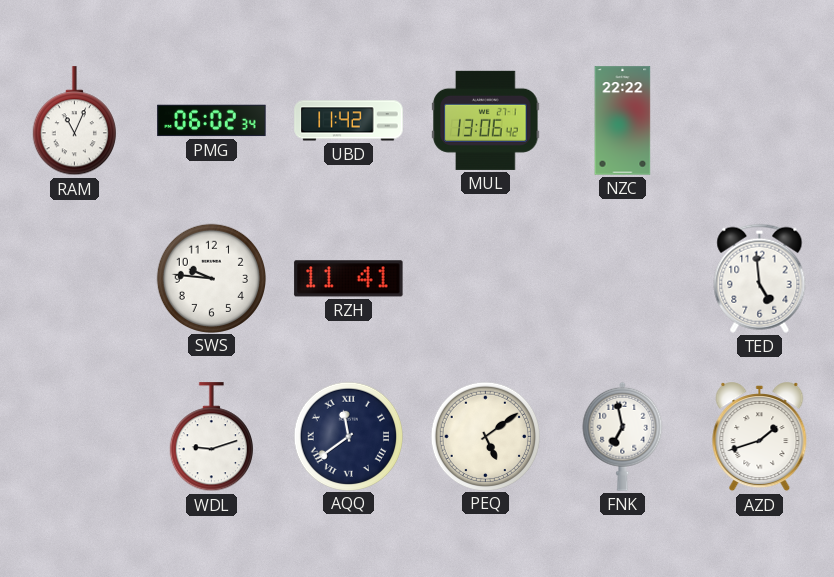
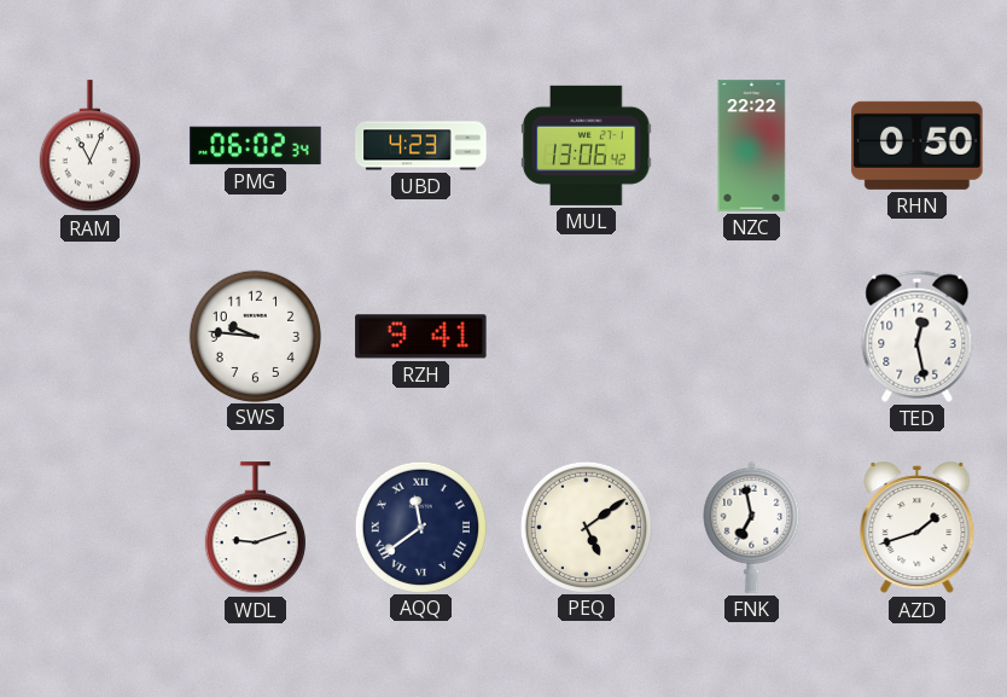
UBD: 11:42 -> 4:23
RHN: none -> 0:50
RZH: 11:41 -> 9:41
TED: 4:59 -> 12:28
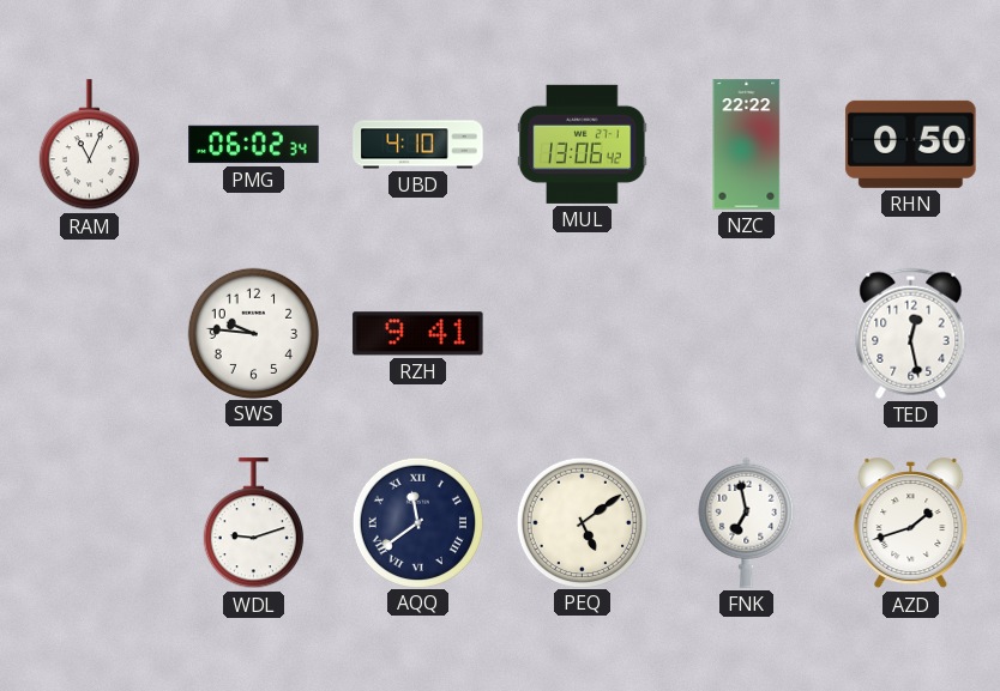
UBD: 4:23 -> 4:10
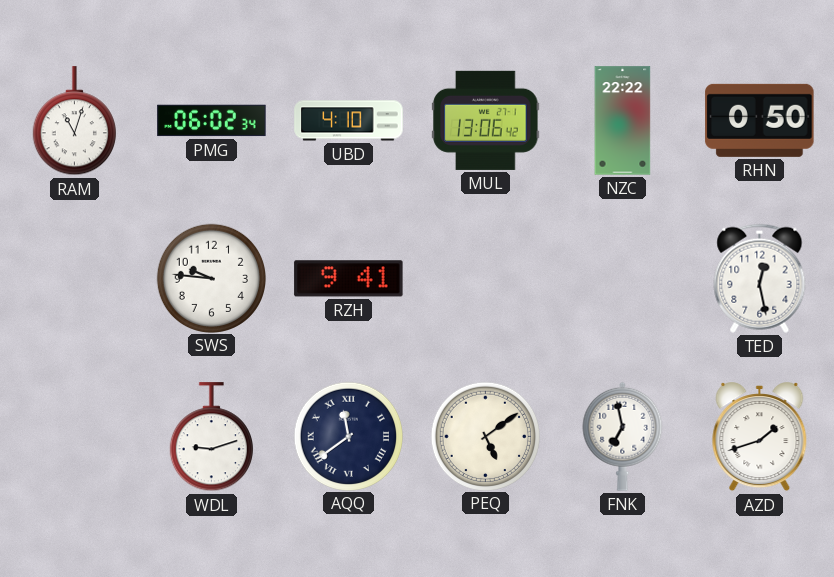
RAM: 11:04 -> 11:03
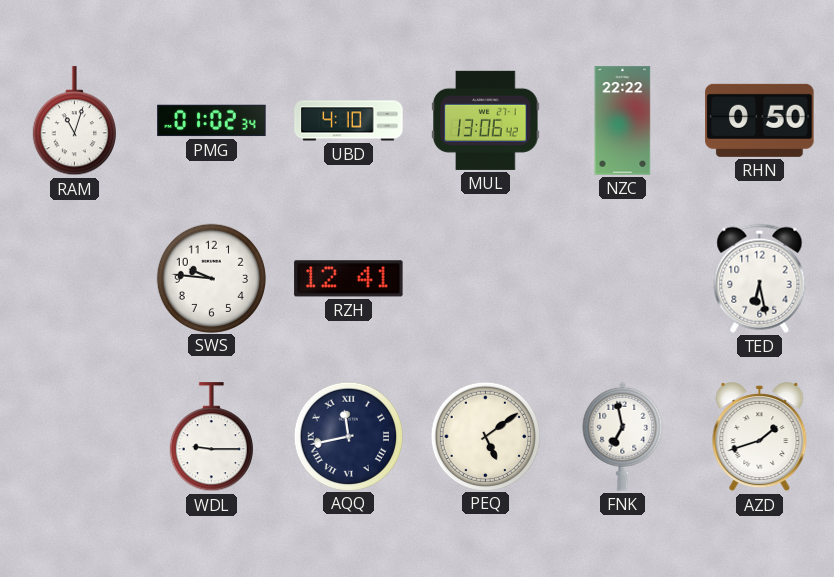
PMG: 06:02 -> 01:02
RZH: 9:41 -> 12:41
TED: 12:28 -> 6:28
WDL: 9:12 -> 9:15
AQQ: 11:39 -> 11:43
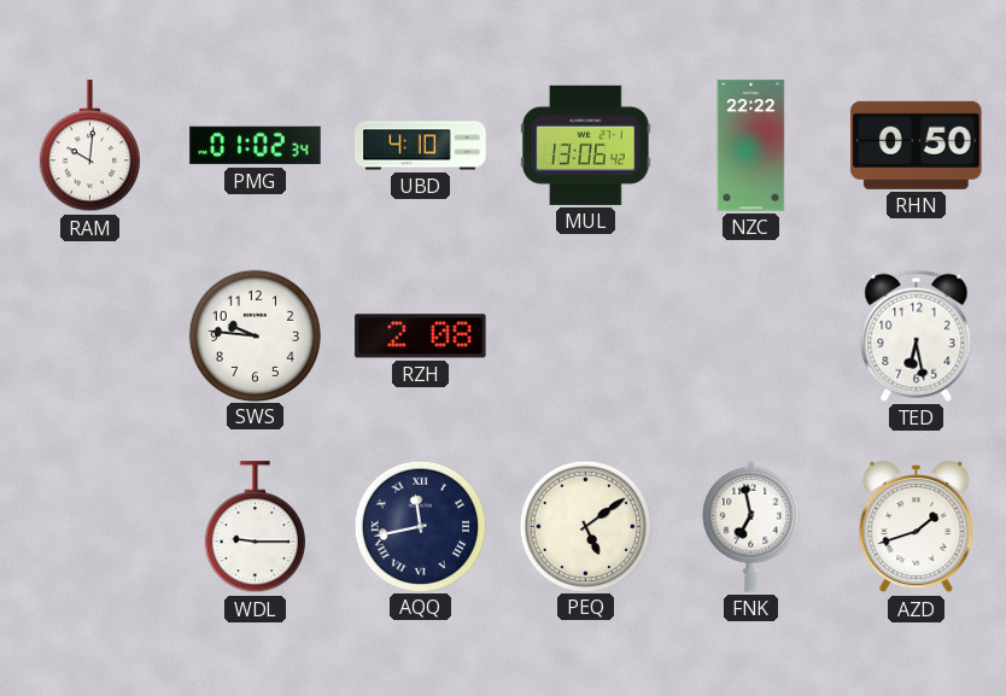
RAM: 11:03 -> 10:01
RZH: 12:41 -> 2:08
